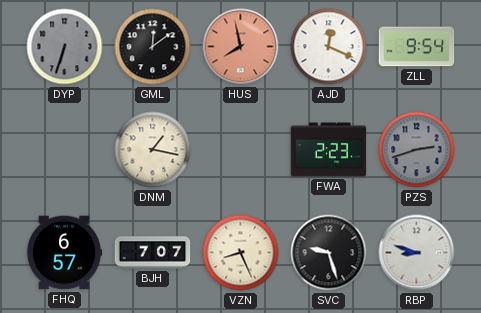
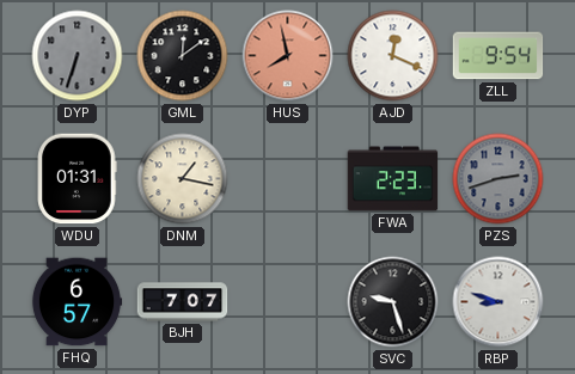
WDU: none -> 01:31
VZN: 8:26 -> none
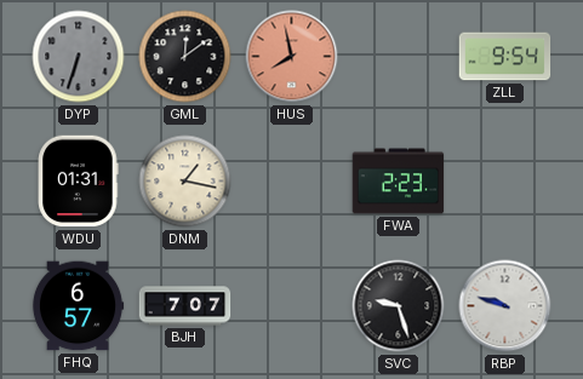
AJD: 12:19 -> none
PZS: 2:42 -> none
RBP: 8:48 -> 9:48
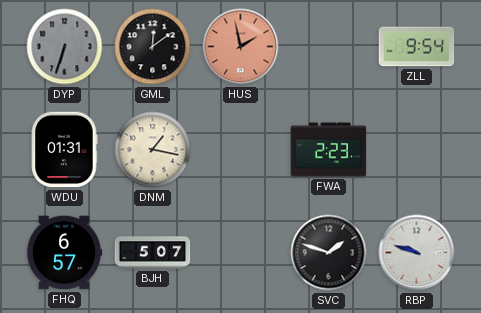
HUS: 7:58 -> 1:58
BJH: 7:07 -> 5:07
SVC: 9:27 -> 1:48
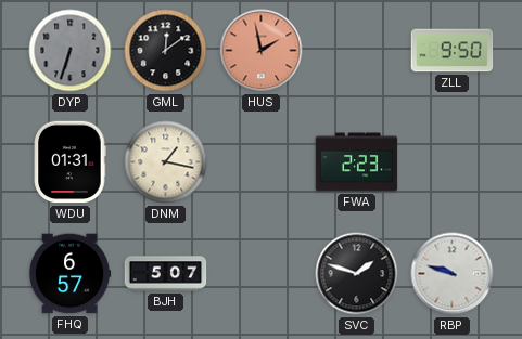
ZLL: 9:54 -> 9:50
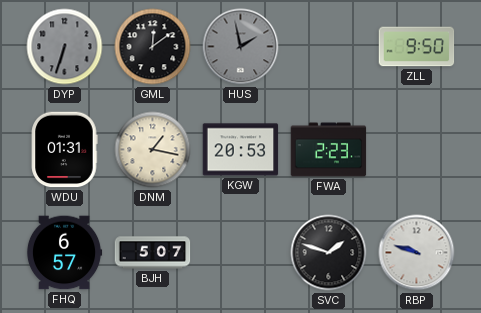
HUS dial: salmon -> grey
KGW: none -> 20:53
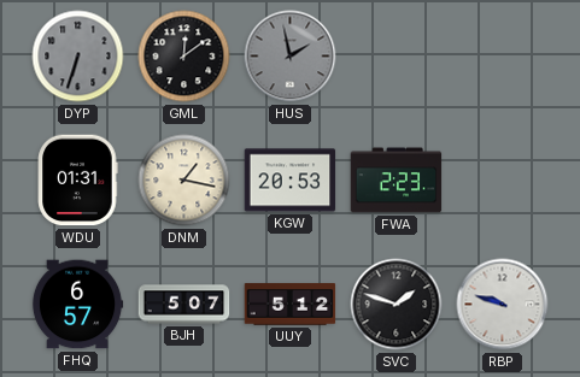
ZLL: 9:50 -> none
UUY: none -> 5:12
